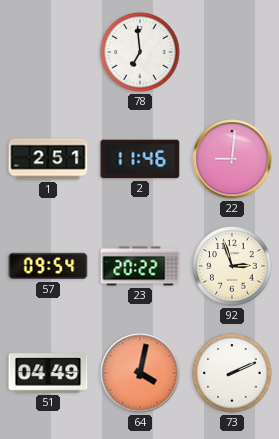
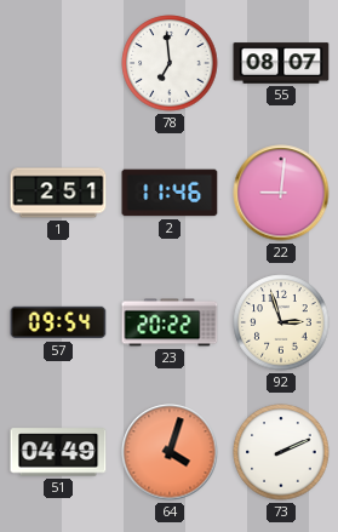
55: none -> 08:07
64: 4:02 -> 4:03
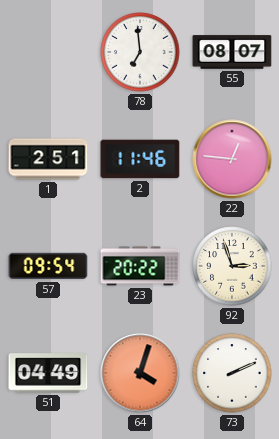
22: 9:01 -> 12:46
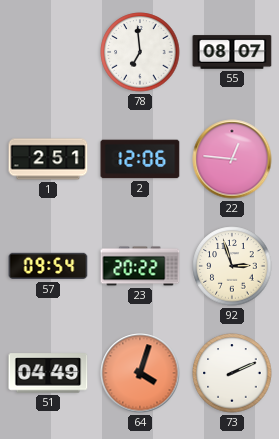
2: 11:46 -> 12:06
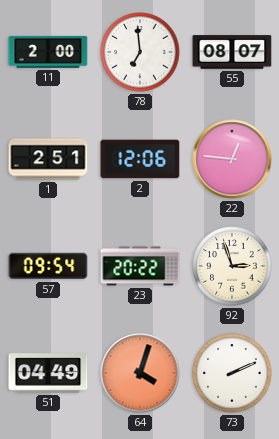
11: none -> 2:00
